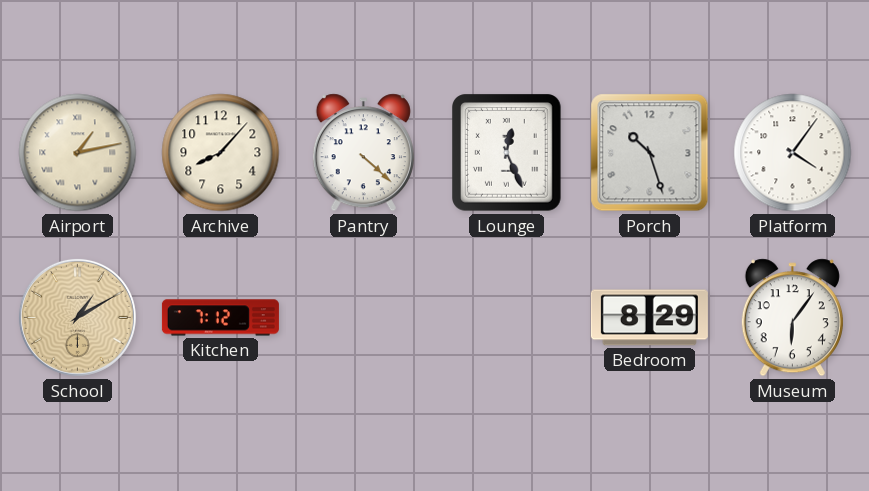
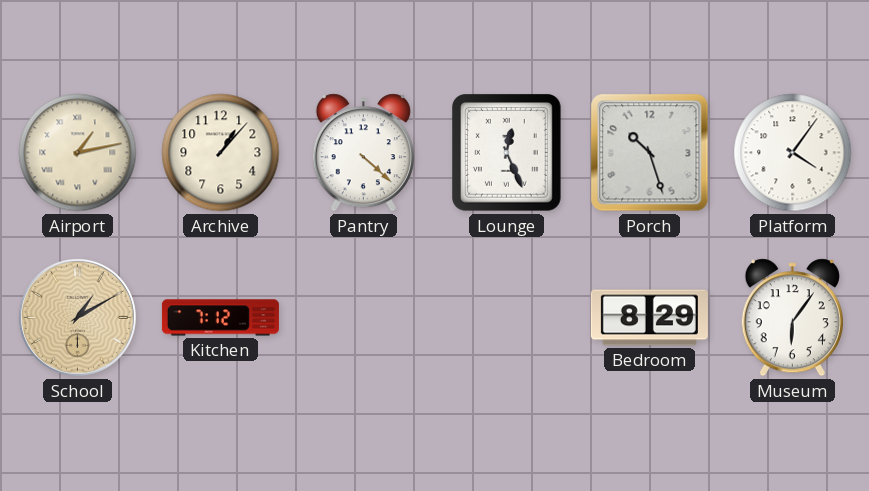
Archive: 8:07 -> 1:07
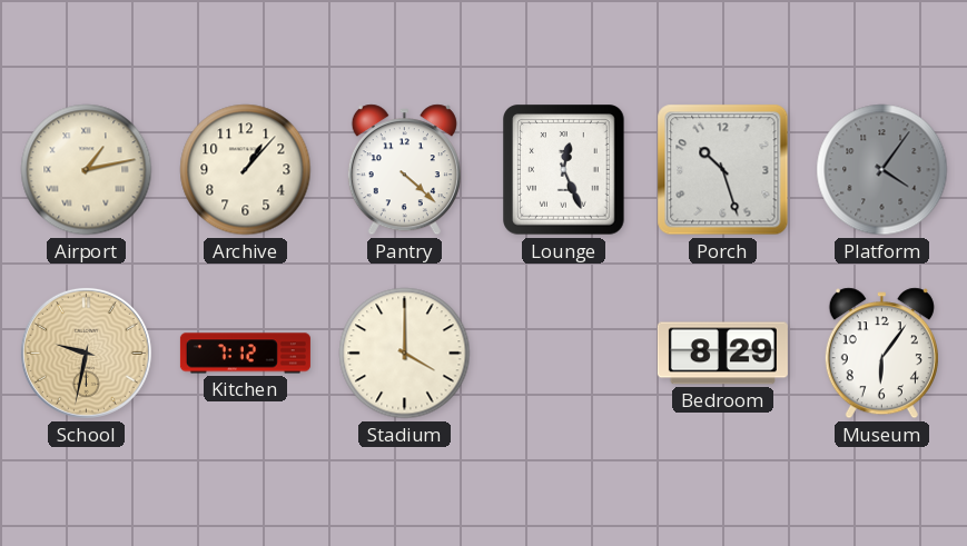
Platform dial: white -> grey
School: 1:10 -> 9:32
Stadium: none -> 4:00
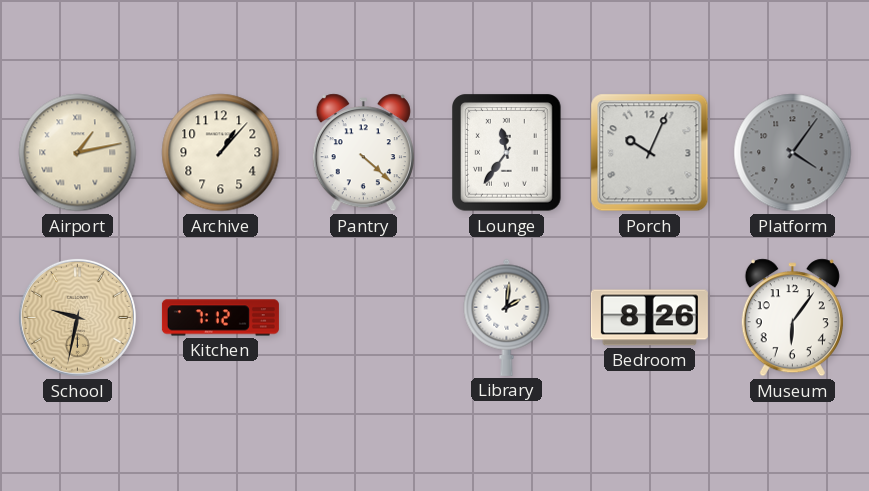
Lounge: 12:26 -> 11:36
Porch: 10:27 -> 10:04
Stadium: 4:00 -> none
Library: none -> 2:01
Bedroom: 8:29 -> 8:26
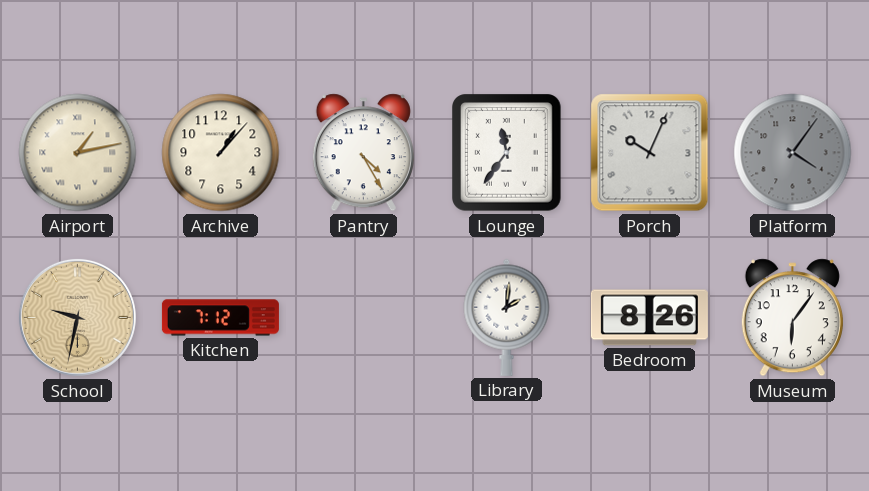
Pantry: 4:22 -> 4:25
